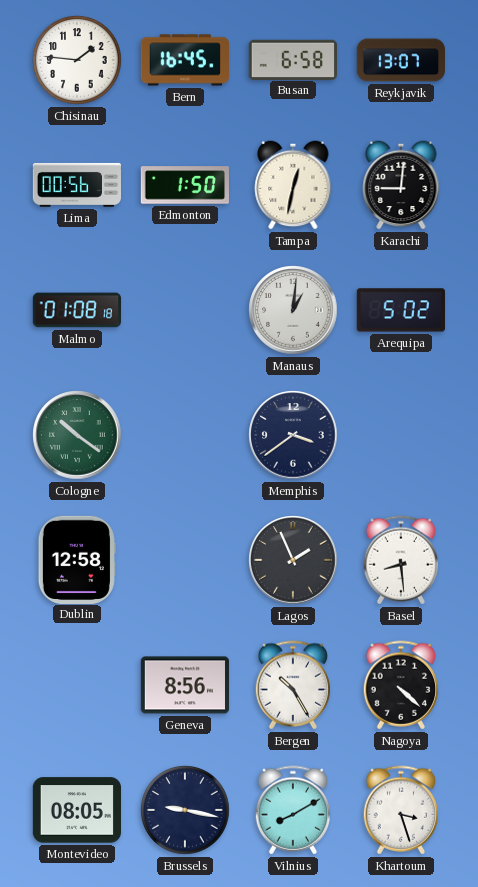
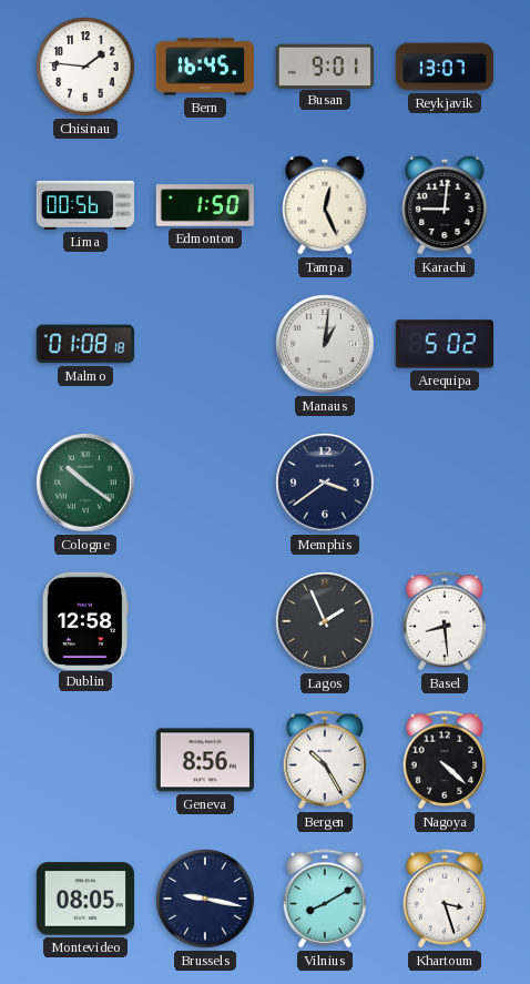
Busan: 6:58 -> 9:01
Tampa: 12:32 -> 12:26
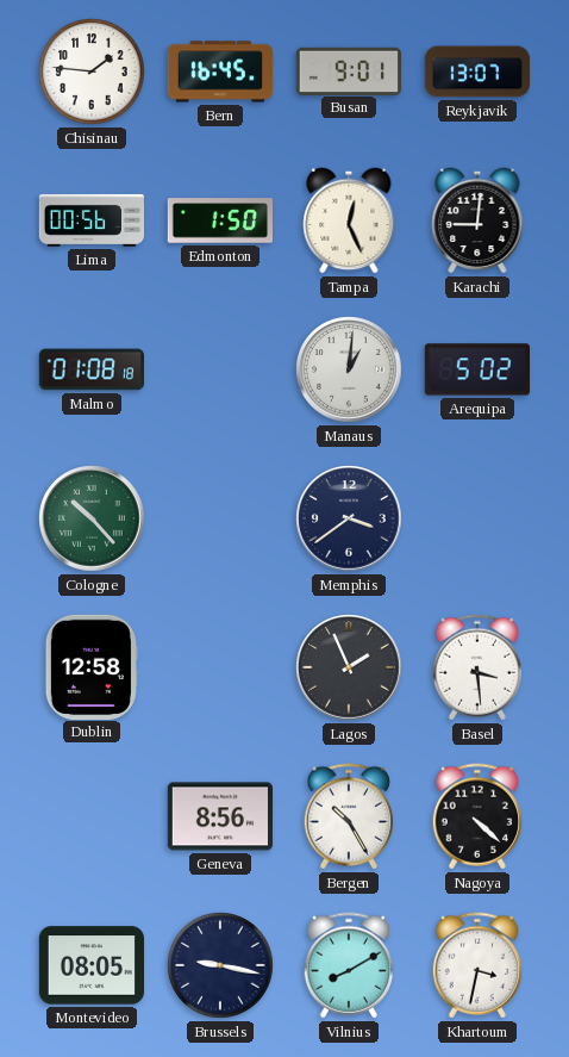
Cologne: 10:21 -> 10:23
Basel: 8:29 -> 3:29
Khartoum: 3:27 -> 3:32
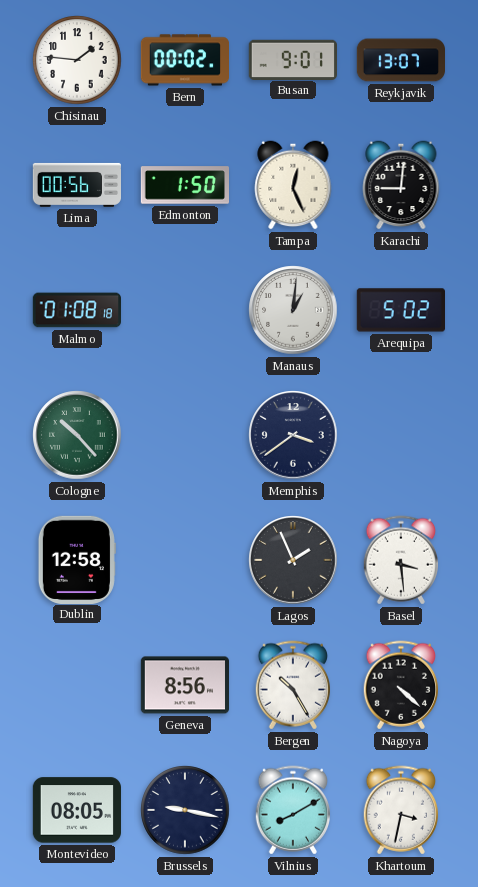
Bern: 16:45 -> 00:02
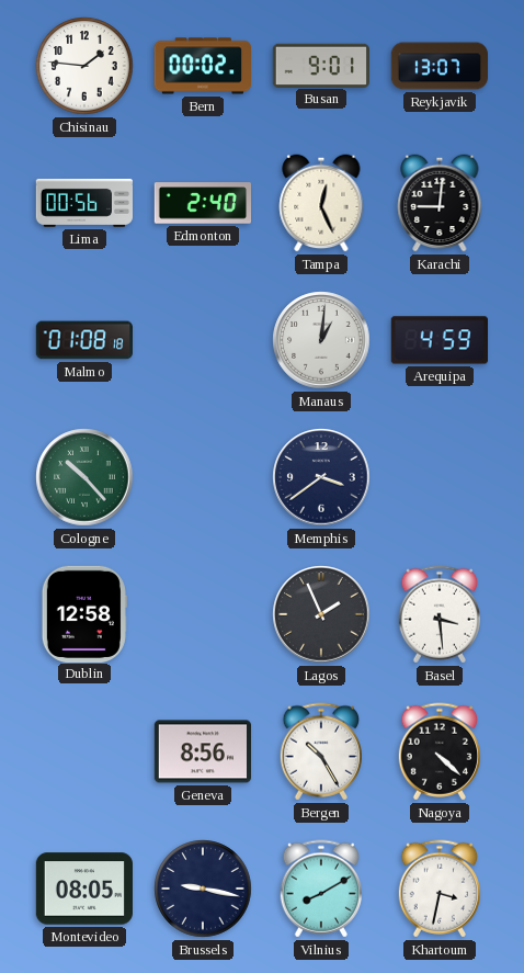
Edmonton: 1:50 -> 2:40
Arequipa: 5:02 -> 4:59
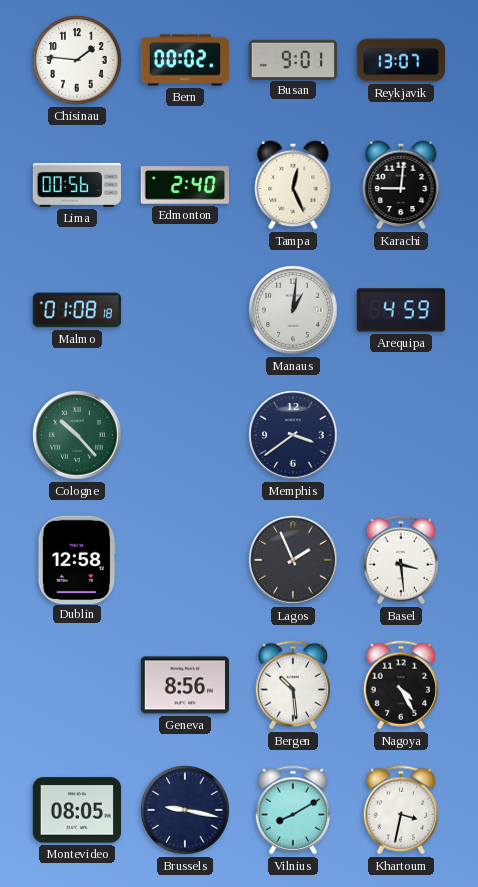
Bergen: 10:25 -> 10:29
Nagoya: 4:22 -> 4:25
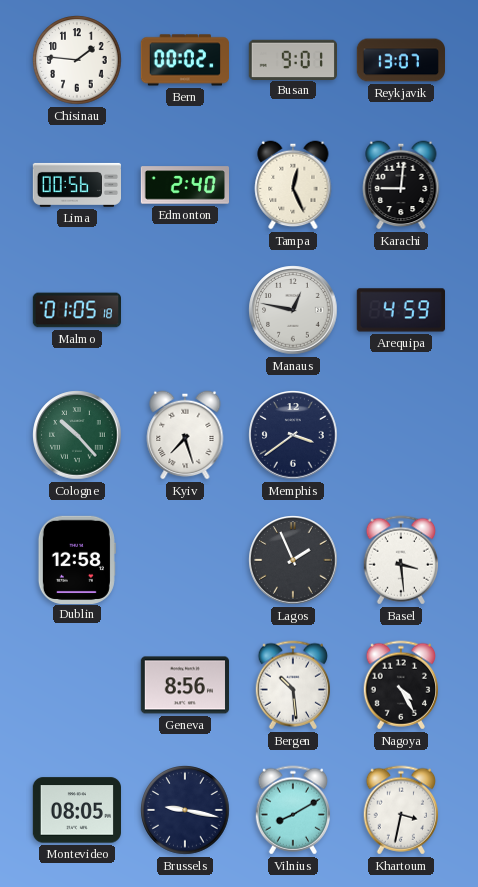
Malmo: 01:08 -> 01:05
Manaus: 1:01 -> 12:47
Kyiv: none -> 7:27
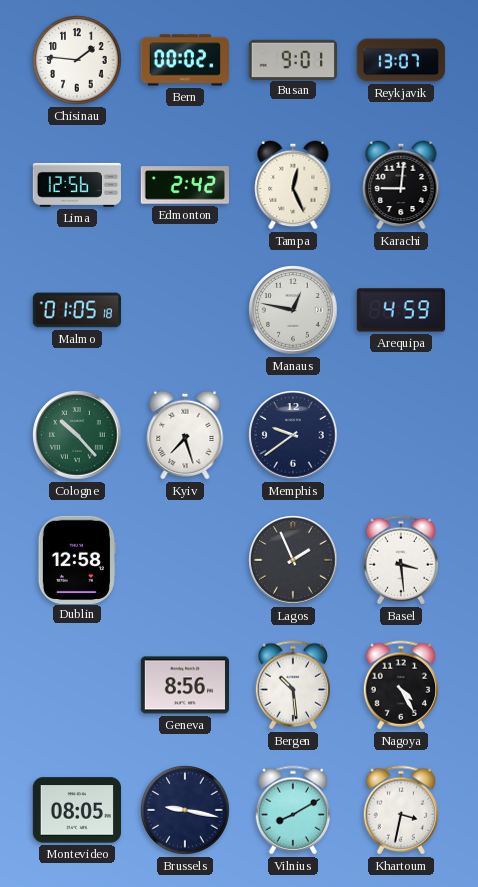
Lima: 00:56 -> 12:56
Edmonton: 2:40 -> 2:42
Memphis: 3:39 -> 9:39
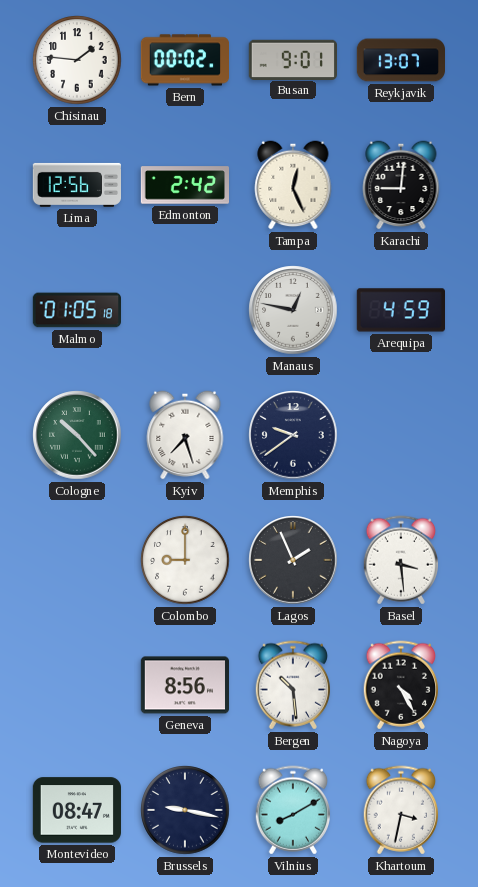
Dublin: 12:58 -> none
Colombo: none -> 9:00
Montevideo: 08:05 -> 08:47
